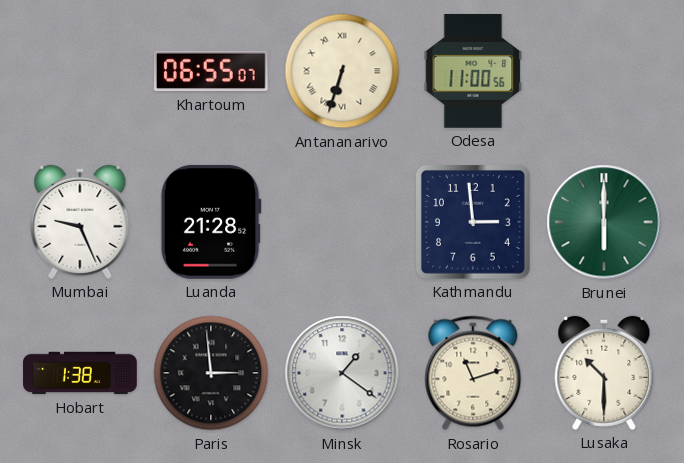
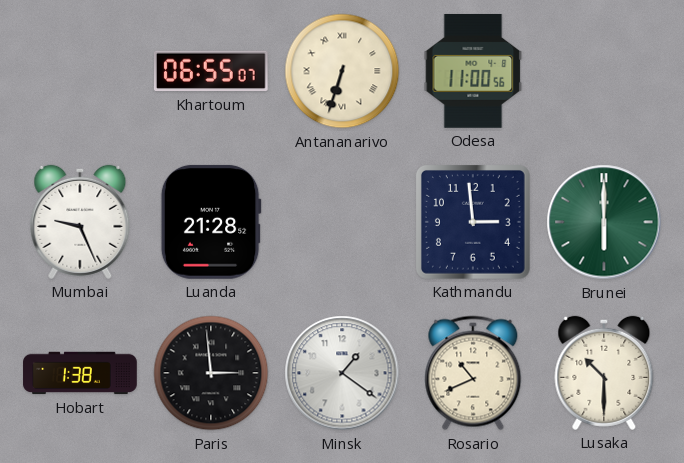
Rosario: 11:12 -> 10:41
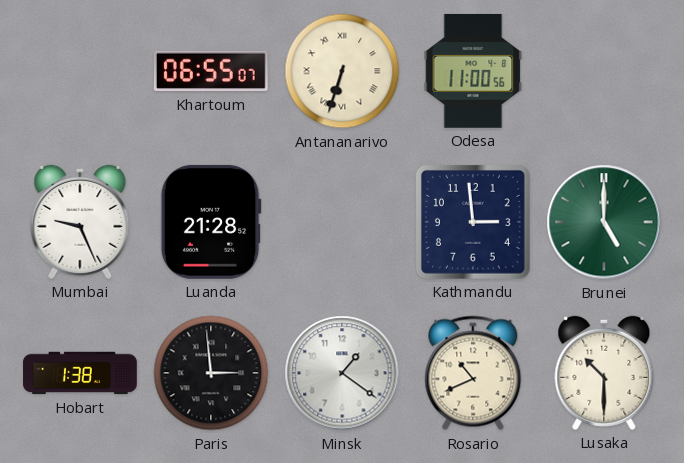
Brunei: 6:00 -> 5:00
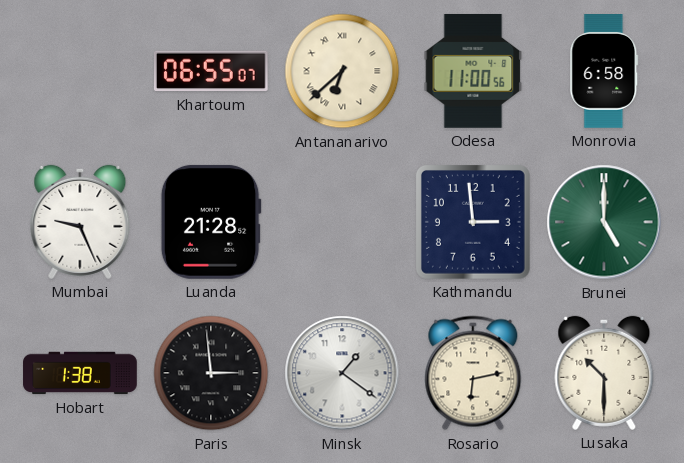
Antananarivo: 6:33 -> 6:38
Monrovia: none -> 6:58
Rosario: 10:41 -> 6:13
